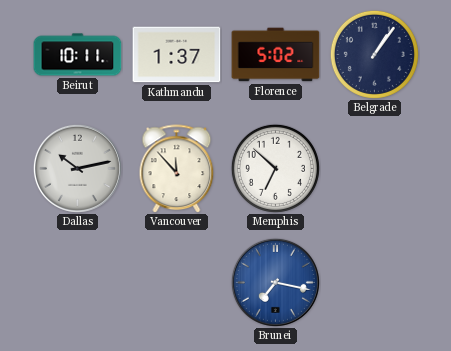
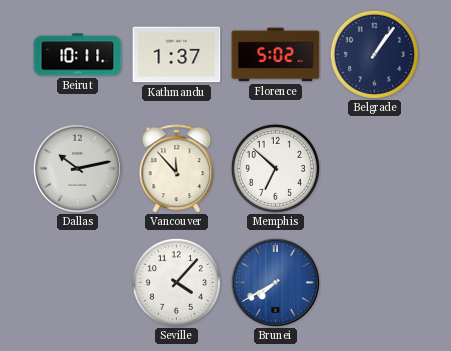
Seville: none -> 4:07
Brunei: 7:17 -> 7:40
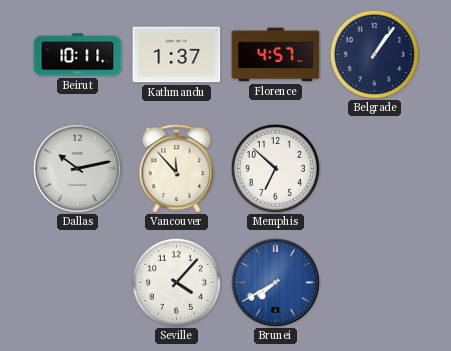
Florence: 5:02 -> 4:57
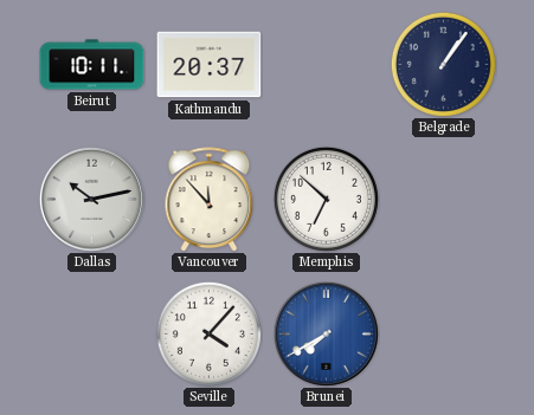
Kathmandu: 1:37 -> 20:37
Florence: 4:57 -> none
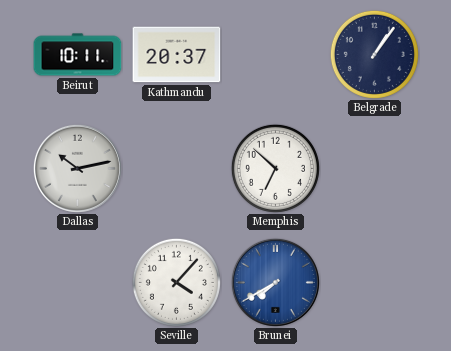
Vancouver: 11:53 -> none
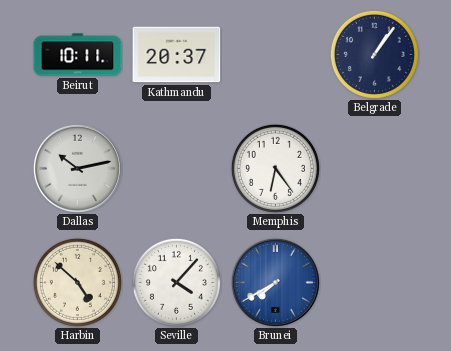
Memphis: 6:52 -> 6:24
Harbin: none -> 4:52
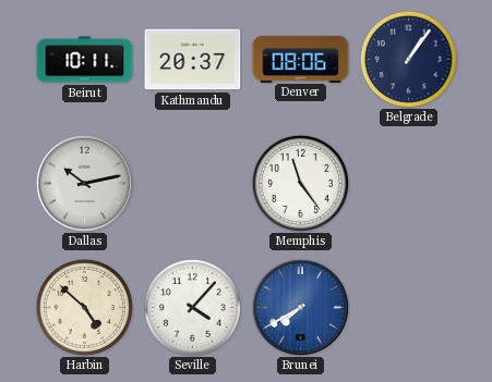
Denver: none -> 08:06
Memphis: 6:24 -> 11:24
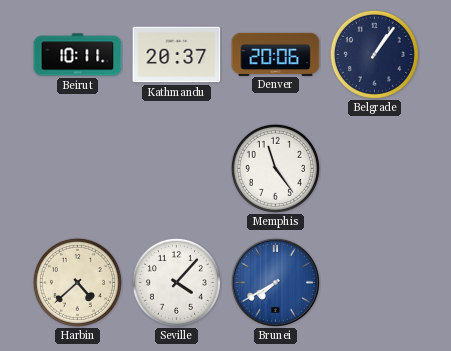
Denver: 08:06 -> 20:06
Dallas: 10:13 -> none
Harbin: 4:52 -> 4:38
